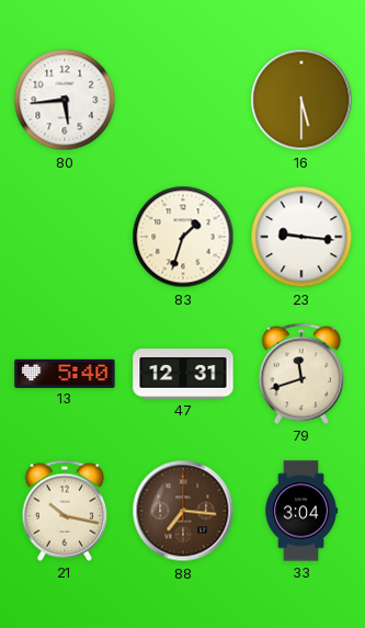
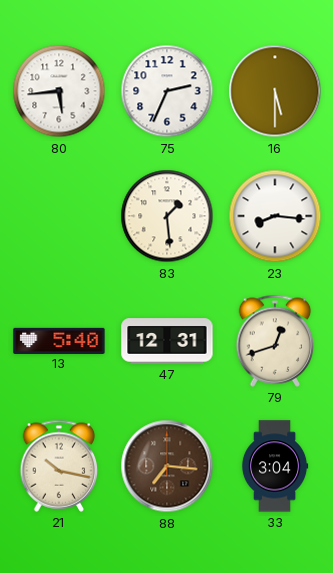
75: none -> 2:34
83: 1:33 -> 1:29
23: 9:16 -> 8:16
79: 11:42 -> 12:42
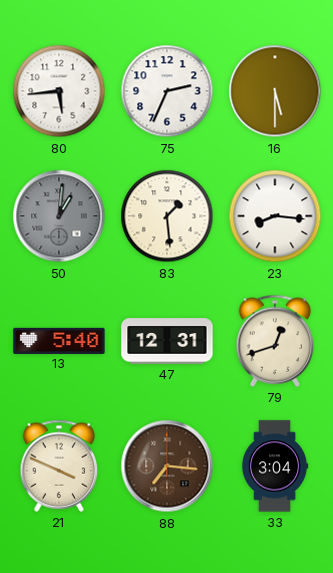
50: none -> 1:01
21: 10:17 -> 3:49
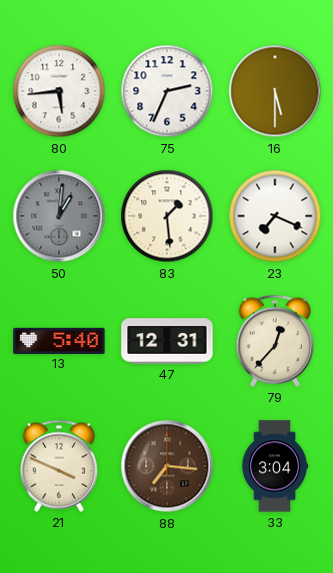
23: 8:16 -> 7:19
79: 12:42 -> 12:37
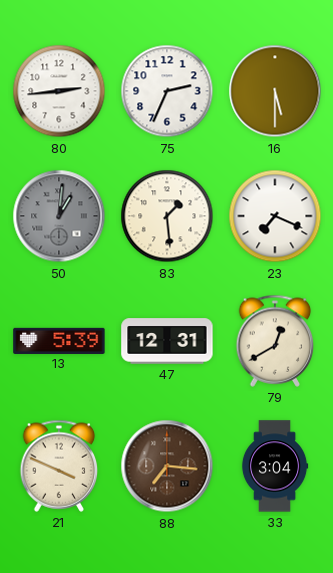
80: 5:44 -> 2:44
13: 5:40 -> 5:39
79: 12:37 -> 12:40
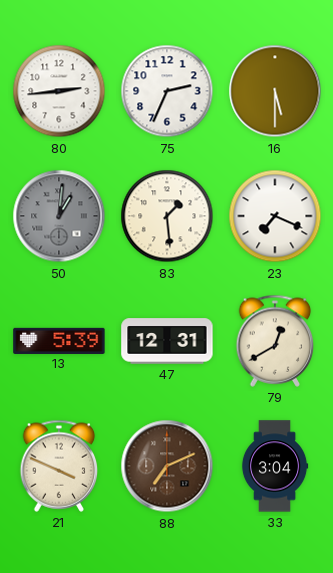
88: 7:16 -> 7:11
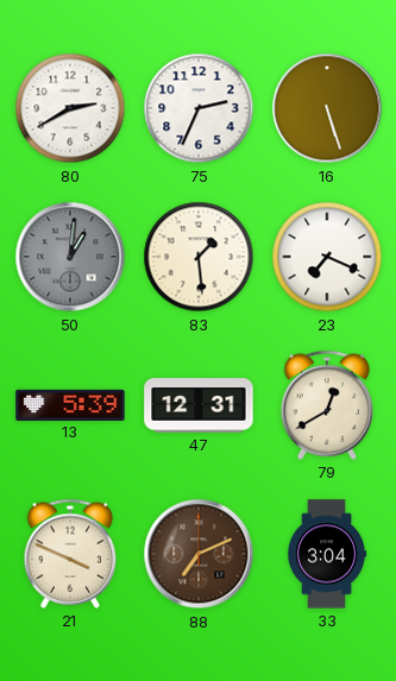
80: 2:44 -> 2:40
16: 5:30 -> 5:27
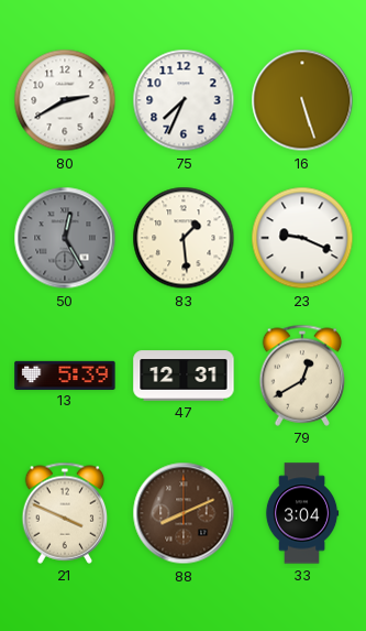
75: 2:34 -> 7:34
50: 1:01 -> 12:25
23: 7:19 -> 9:19
88: 7:11 -> 8:11
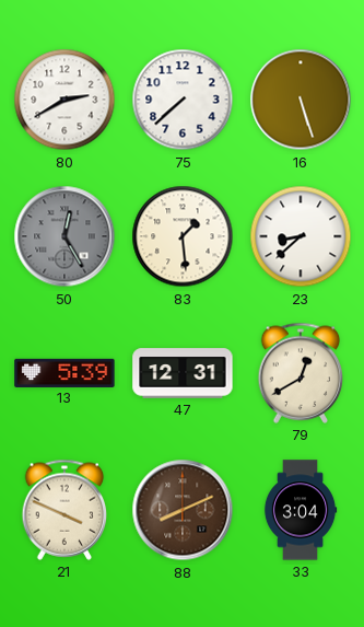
75: 7:34 -> 7:38
23: 9:19 -> 8:38
